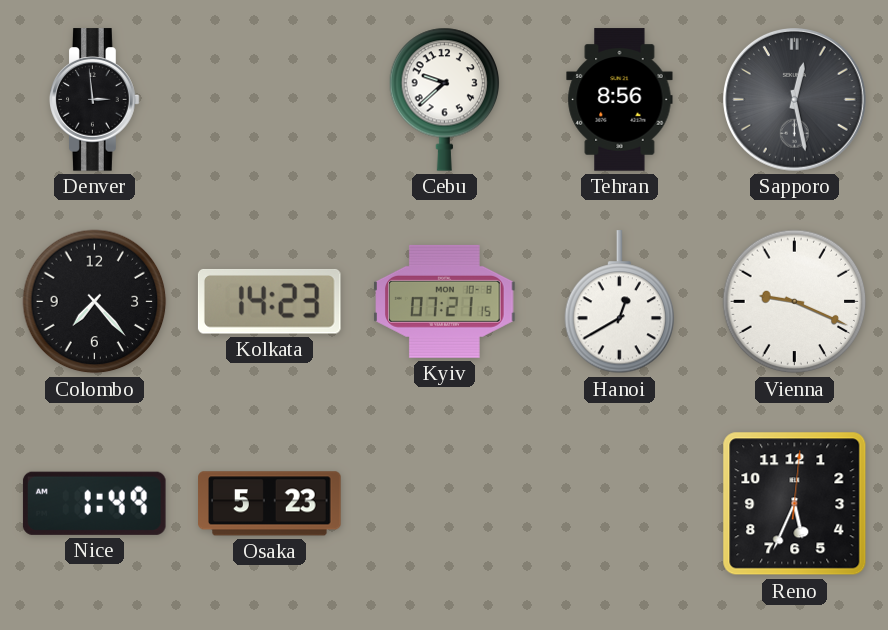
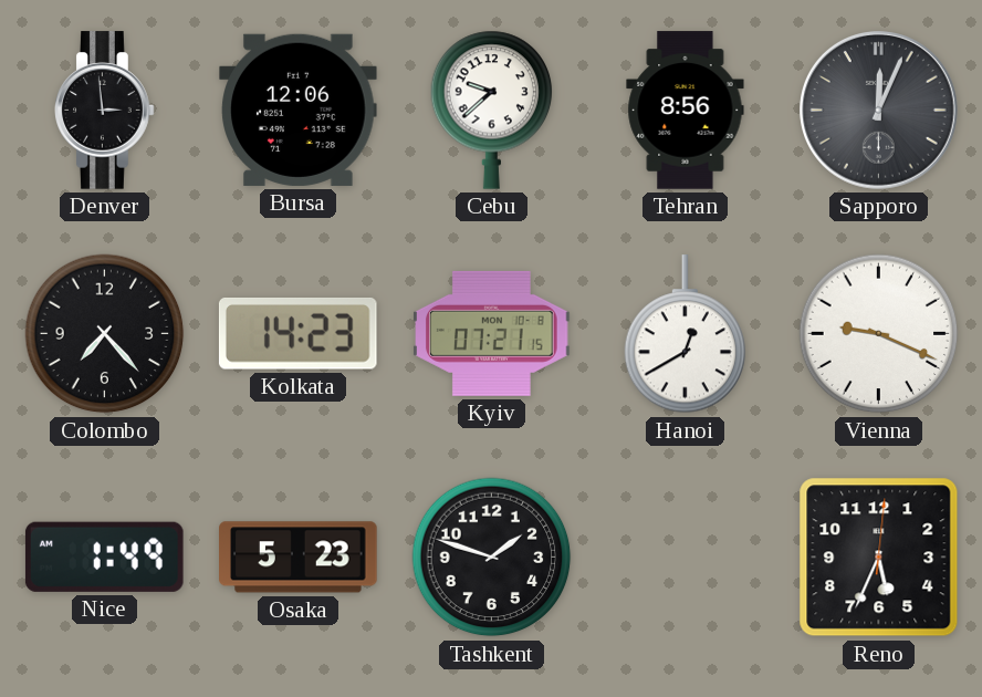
Bursa: none -> 12:06
Sapporo: 12:28 -> 12:04
Tashkent: none -> 1:48
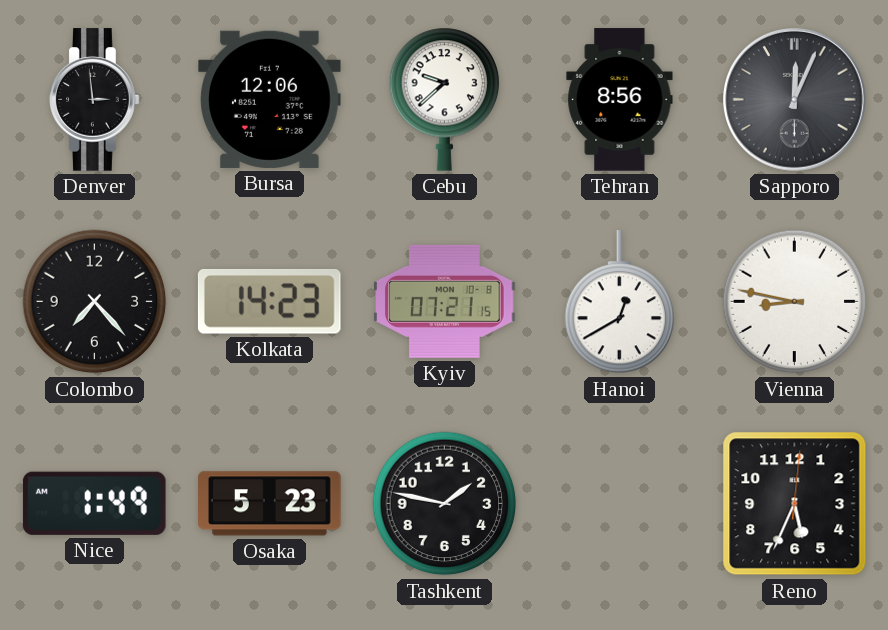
Vienna: 9:19 -> 8:47
Tashkent: 1:48 -> 1:47
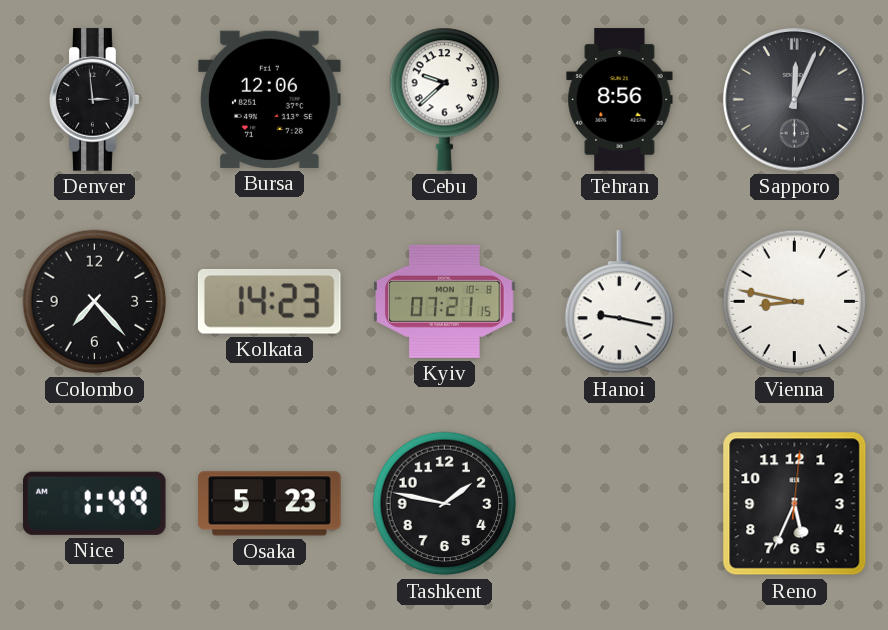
Hanoi: 12:40 -> 9:17
